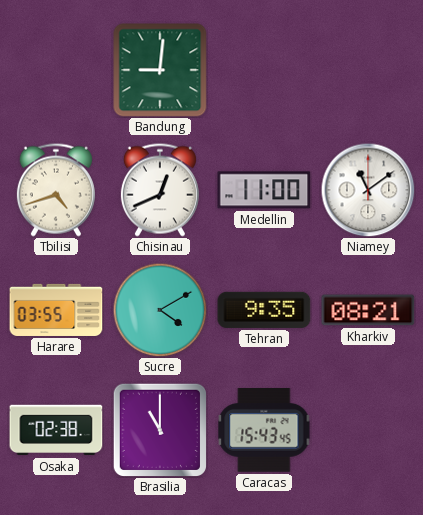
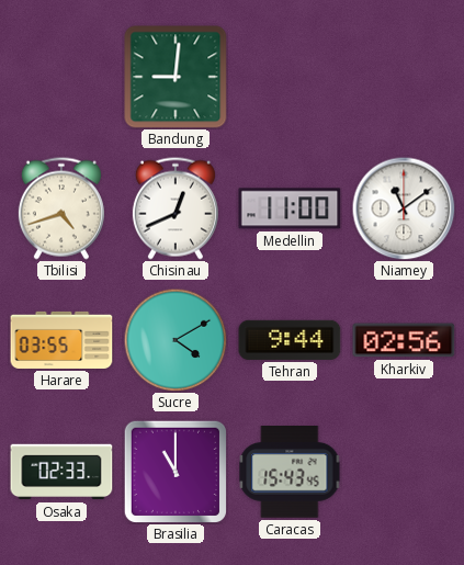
Tehran: 9:35 -> 9:44
Kharkiv: 08:21 -> 02:56
Osaka: 02:38 -> 02:33
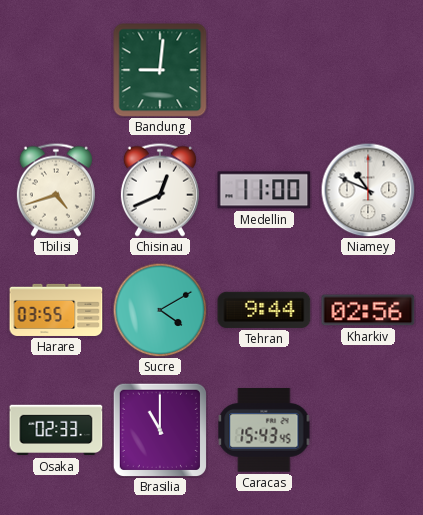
Niamey: 11:09 -> 10:49
